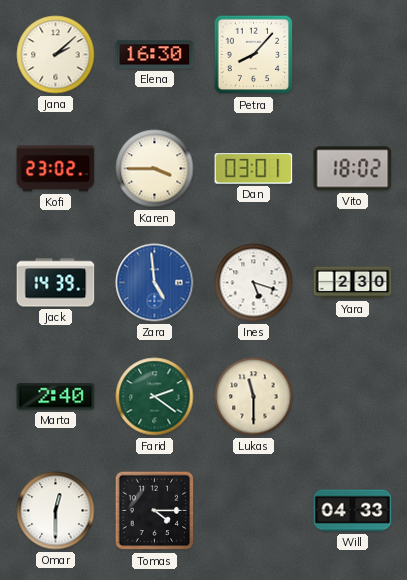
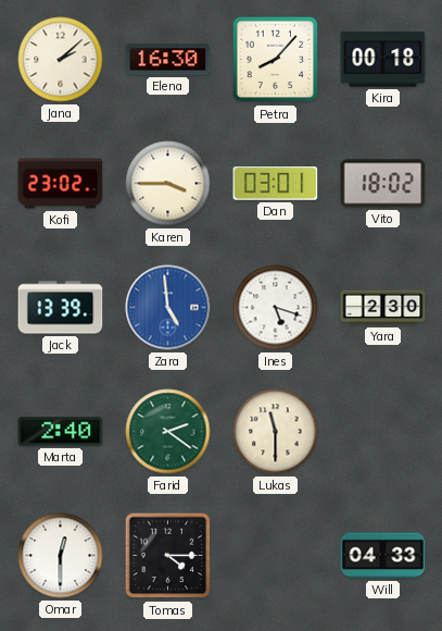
Kira: none -> 00:18
Jack: 14:39 -> 13:39
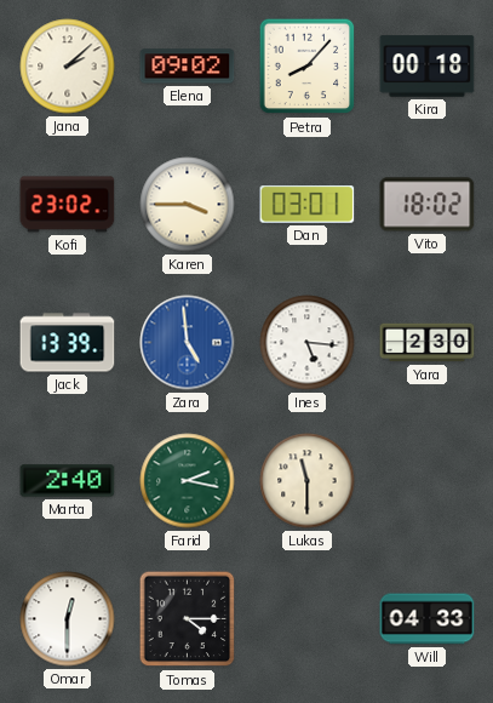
Elena: 16:30 -> 09:02
Ines: 5:18 -> 5:16
Farid: 2:21 -> 2:17
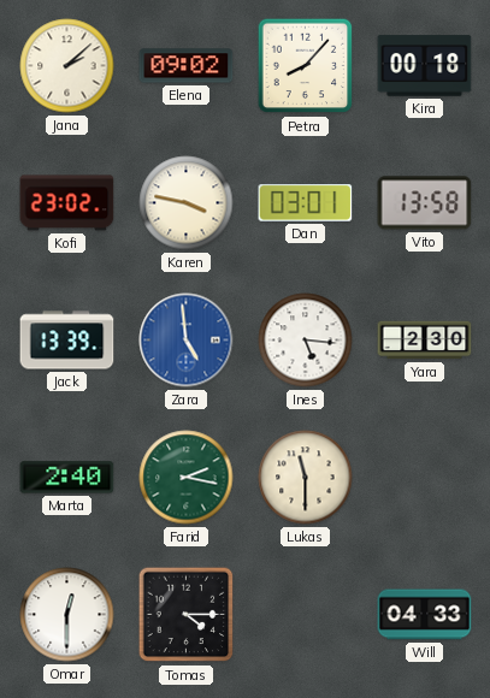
Karen: 3:45 -> 3:47
Vito: 18:02 -> 13:58
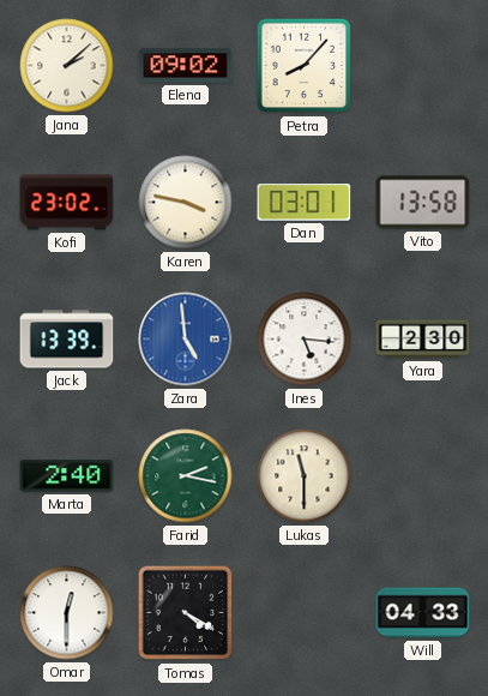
Kira: 00:18 -> none
Tomas: 4:15 -> 4:20
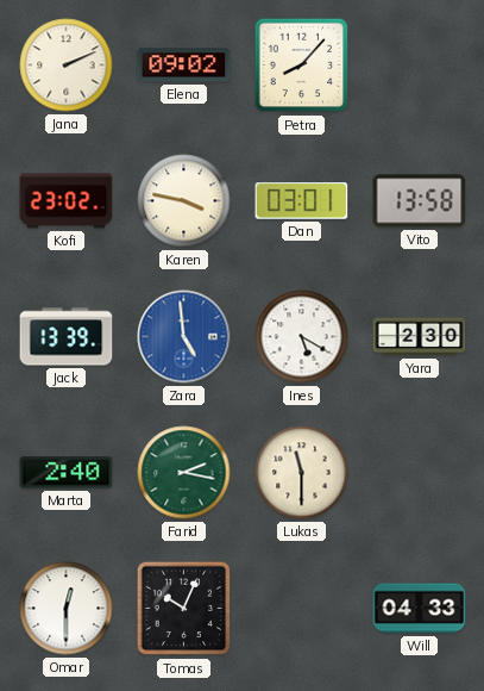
Jana: 2:08 -> 2:11
Ines: 5:16 -> 5:20
Tomas: 4:20 -> 10:04
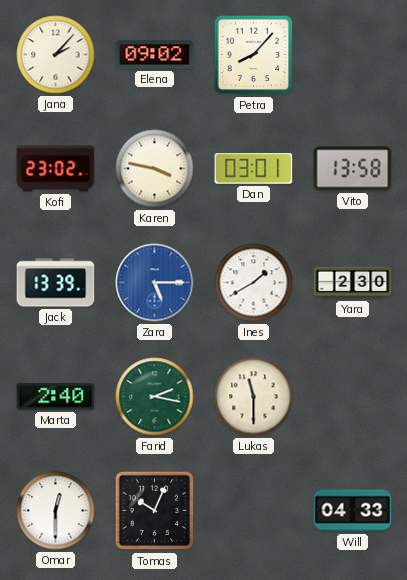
Jana: 2:11 -> 2:07
Zara: 4:59 -> 5:15
Ines: 5:20 -> 1:40
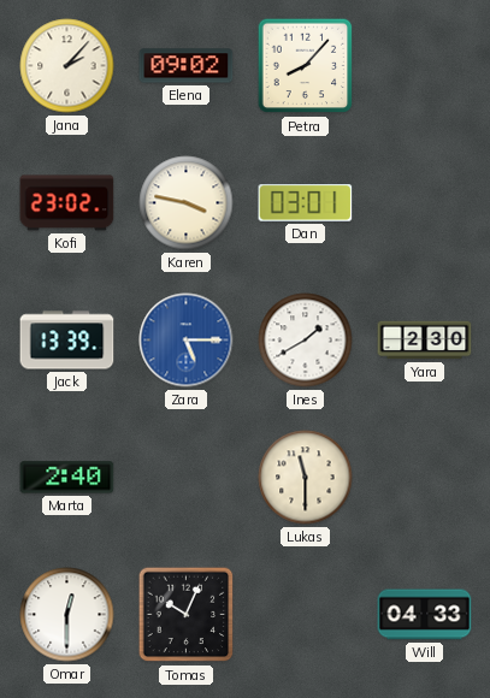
Vito: 13:58 -> none
Farid: 2:17 -> none
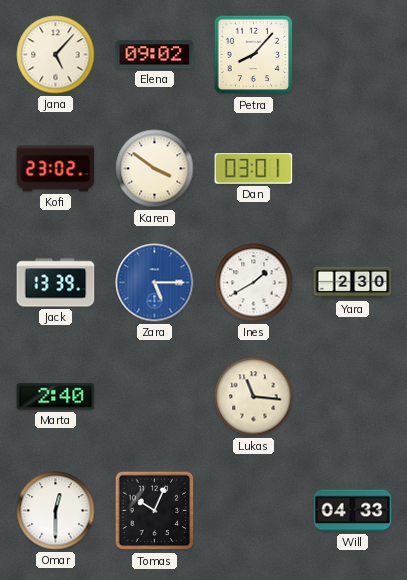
Jana: 2:07 -> 5:07
Karen: 3:47 -> 3:51
Lukas: 11:30 -> 11:16
